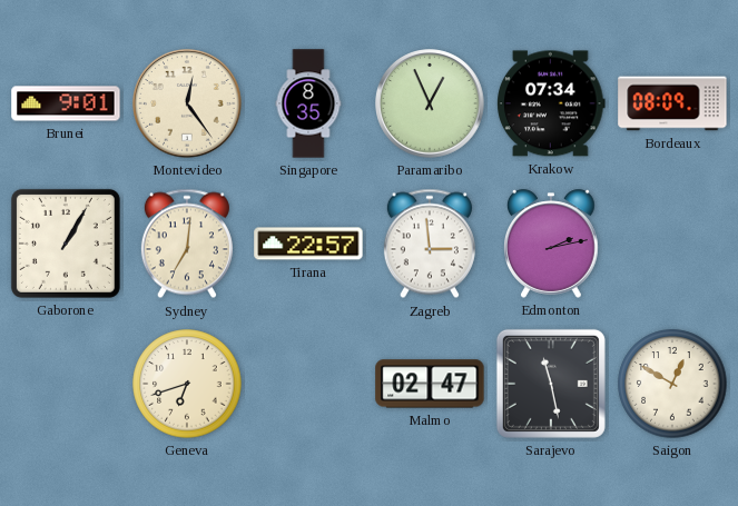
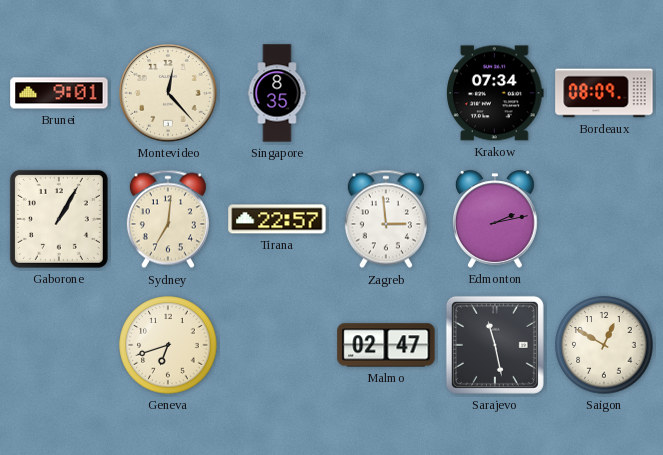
Montevideo: 12:24 -> 12:23
Paramaribo: 12:56 -> none
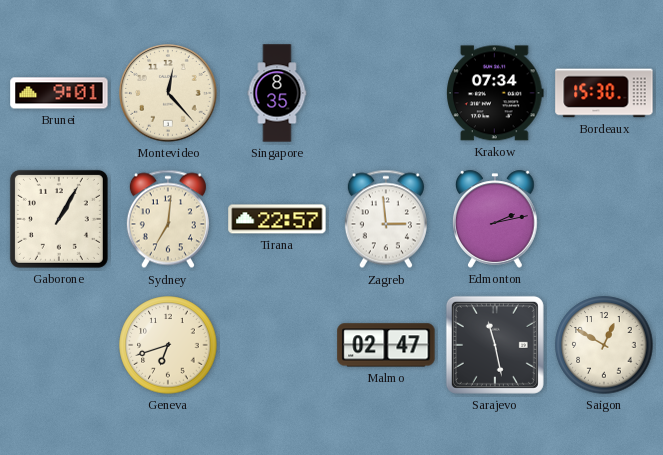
Bordeaux: 08:09 -> 15:30
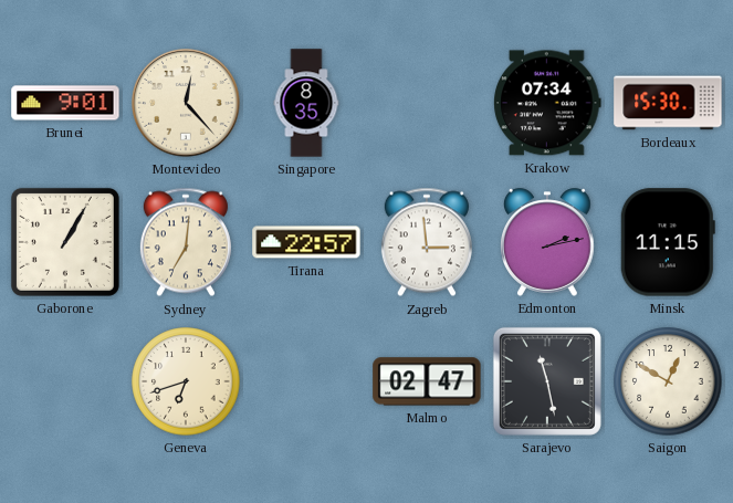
Minsk: none -> 11:15
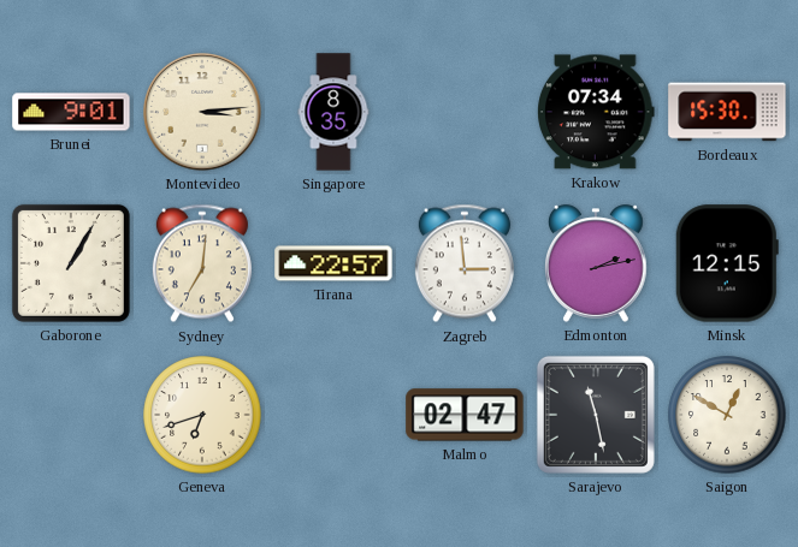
Montevideo: 12:23 -> 3:14
Minsk: 11:15 -> 12:15
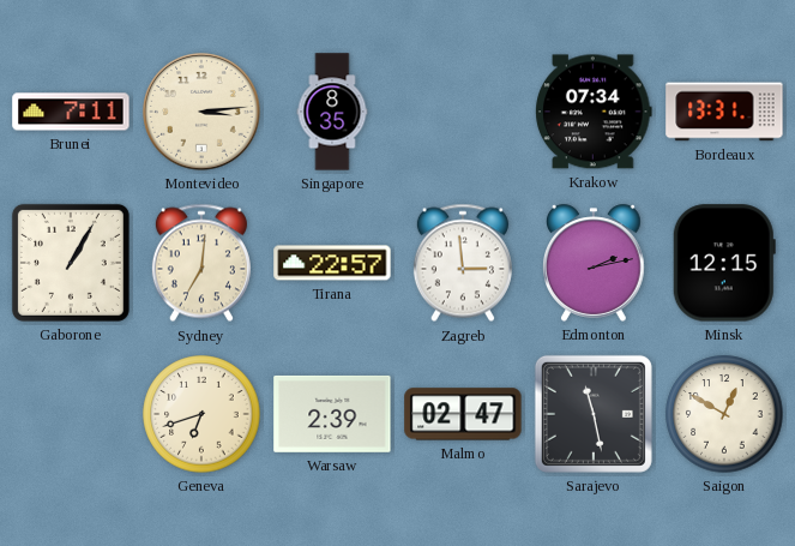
Brunei: 9:01 -> 7:11
Bordeaux: 15:30 -> 13:31
Warsaw: none -> 2:39
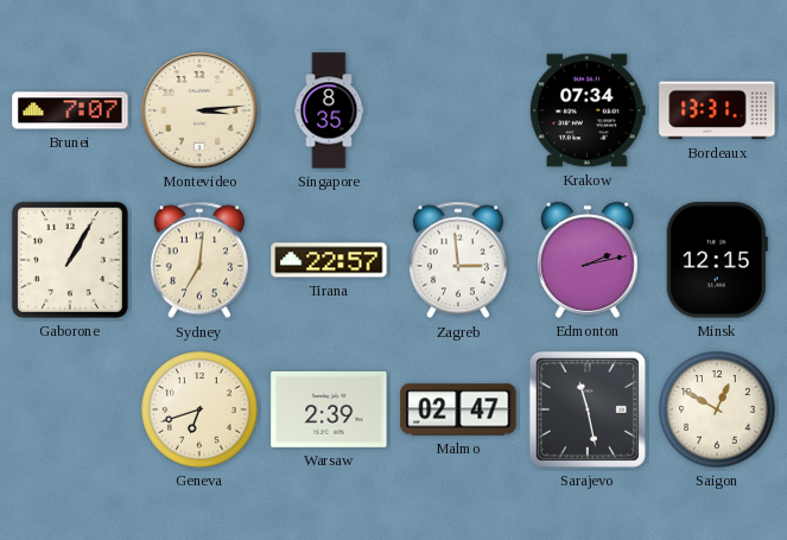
Brunei: 7:11 -> 7:07
